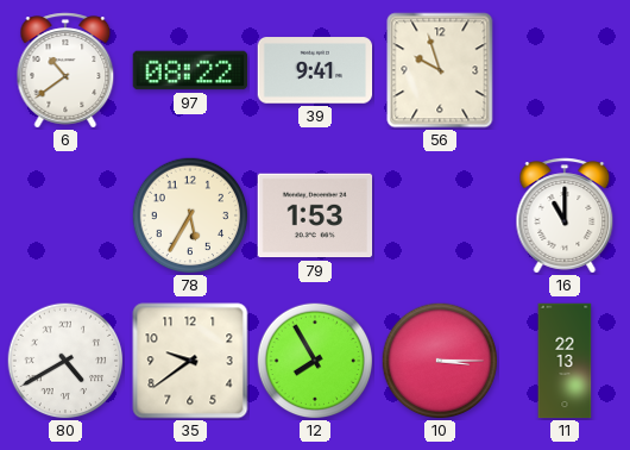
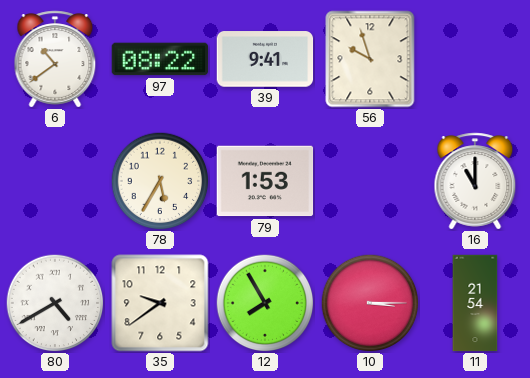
11: 22:13 -> 21:54
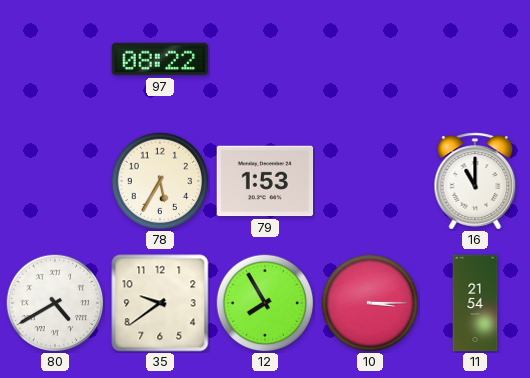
6: 10:39 -> none
39: 9:41 -> none
56: 9:57 -> none
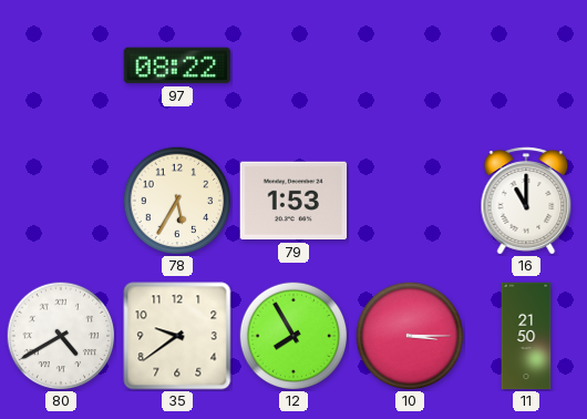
11: 21:54 -> 21:50
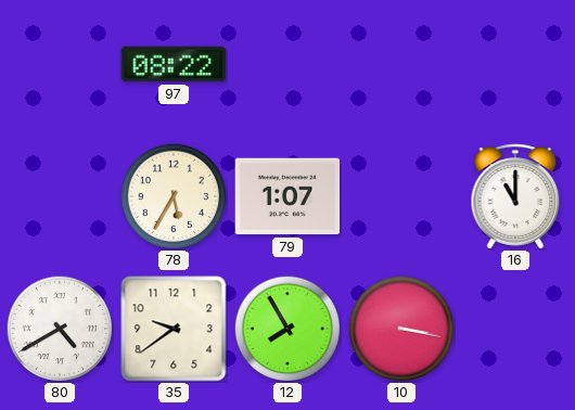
79: 1:53 -> 1:07
10: 3:15 -> 3:17
11: 21:50 -> none
